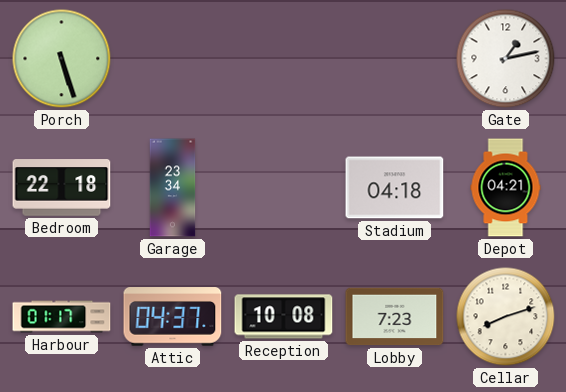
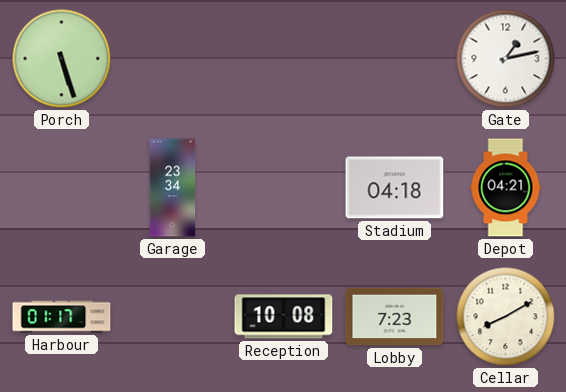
Bedroom: 22:18 -> none
Attic: 04:37 -> none
Cellar: 8:12 -> 8:10
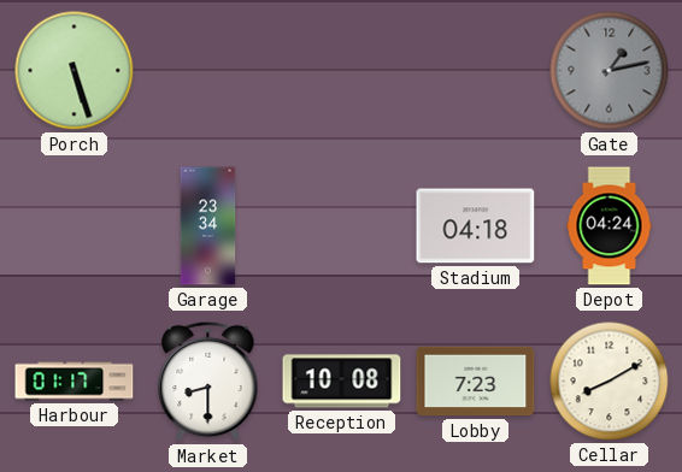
Gate dial: white -> grey
Depot: 04:21 -> 04:24
Market: none -> 8:30
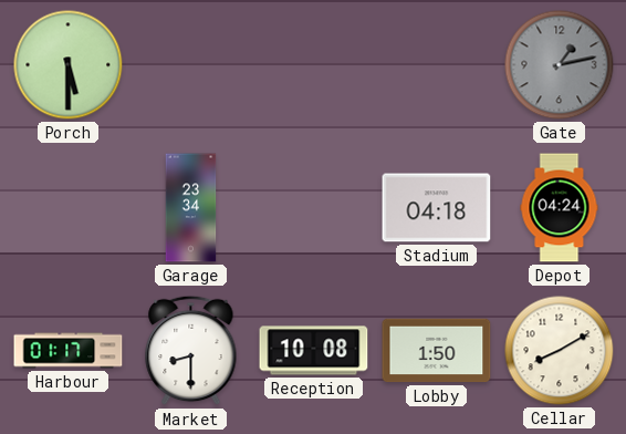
Porch: 5:27 -> 5:30
Lobby: 7:23 -> 1:50
